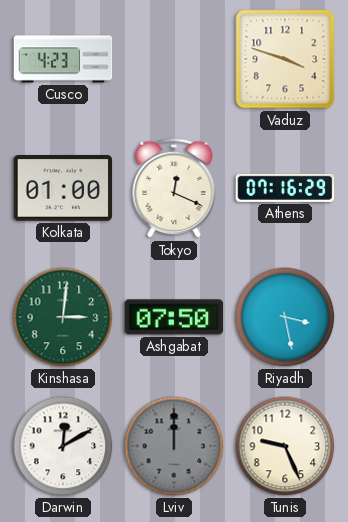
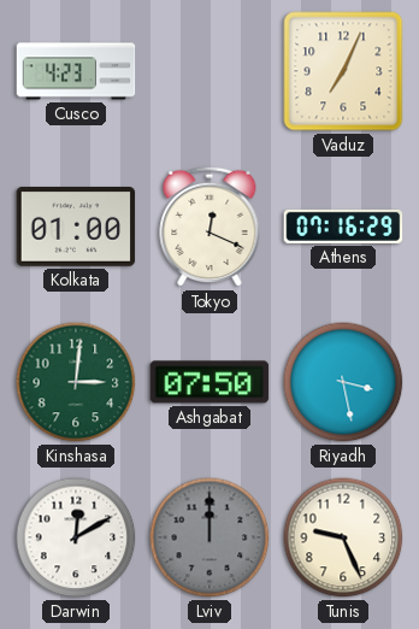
Vaduz: 3:48 -> 7:04
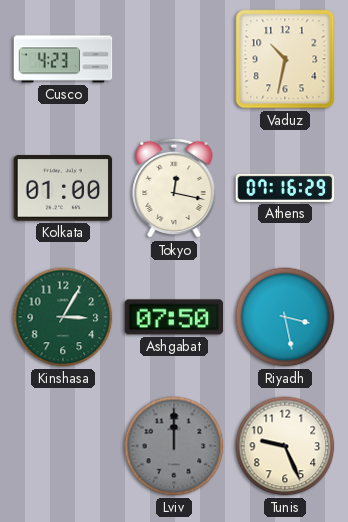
Vaduz: 7:04 -> 10:32
Tokyo: 12:19 -> 12:17
Kinshasa: 3:01 -> 3:05
Darwin: 12:10 -> none
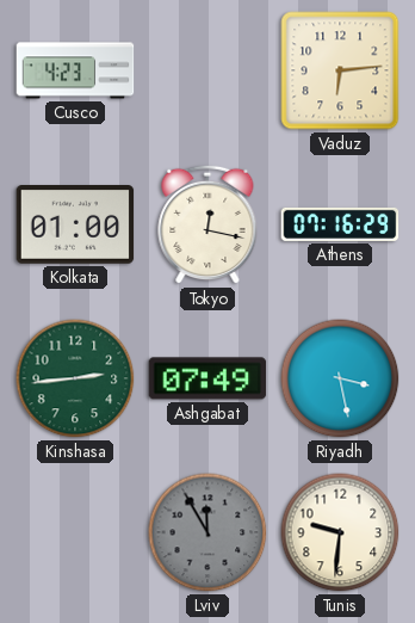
Vaduz: 10:32 -> 6:14
Kinshasa: 3:05 -> 2:44
Ashgabat: 07:50 -> 07:49
Lviv: 12:00 -> 11:55
Tunis: 9:26 -> 9:31
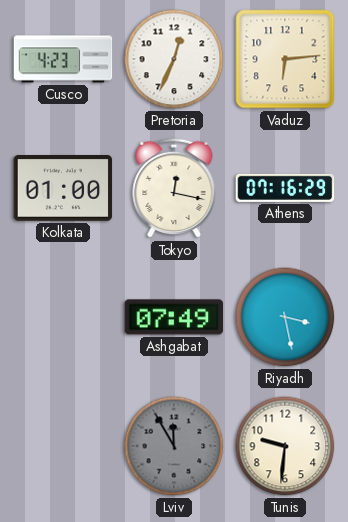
Pretoria: none -> 12:34
Kinshasa: 2:44 -> none
